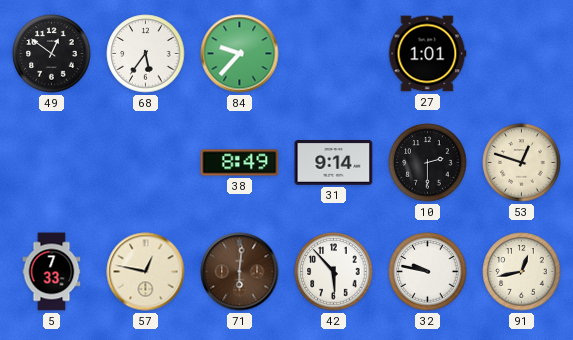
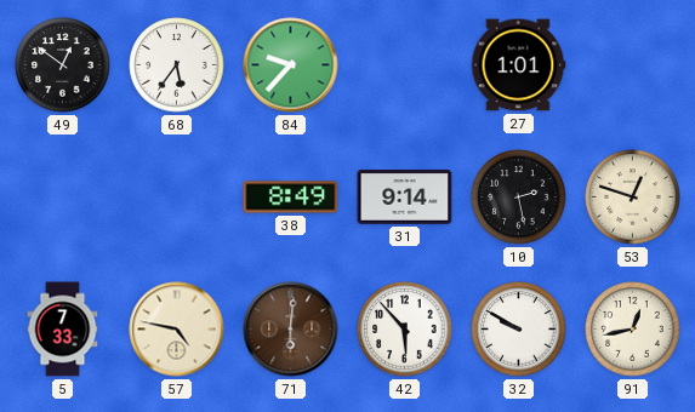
10: 2:30 -> 2:28
57: 12:47 -> 4:47
32: 9:47 -> 9:50
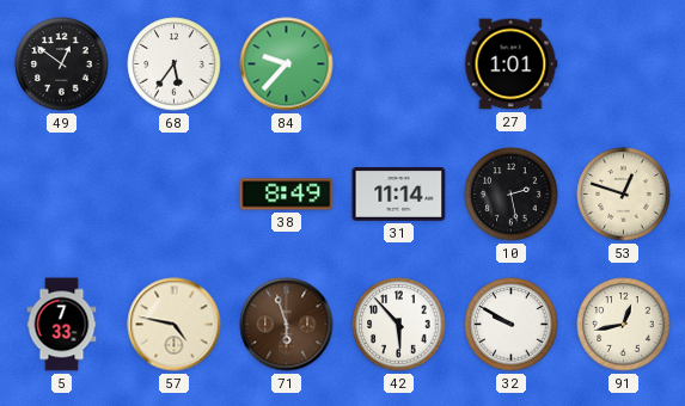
31: 9:14 -> 11:14
71: 6:01 -> 5:57
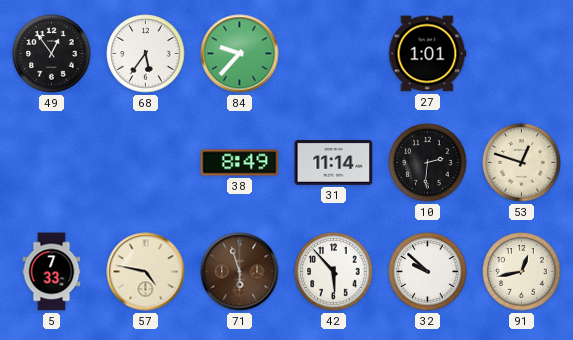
49: 12:51 -> 12:54
10: 2:28 -> 2:31
32: 9:50 -> 9:52
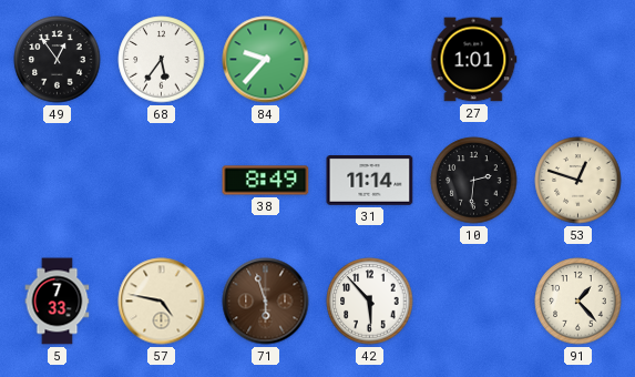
32: 9:52 -> none
91: 12:43 -> 1:23
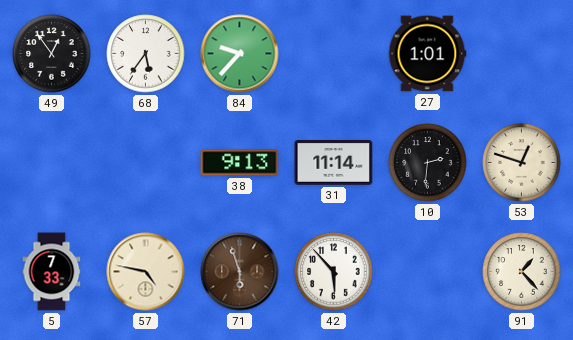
38: 8:49 -> 9:13
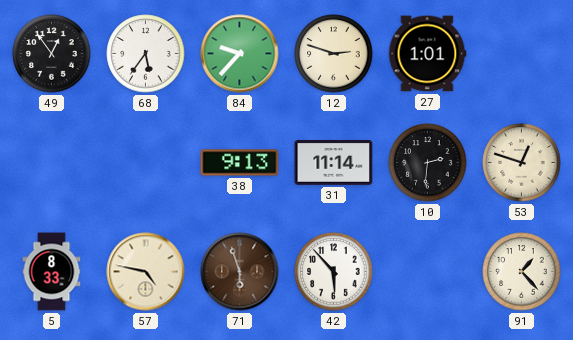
12: none -> 2:48
5: 7:33 -> 8:33
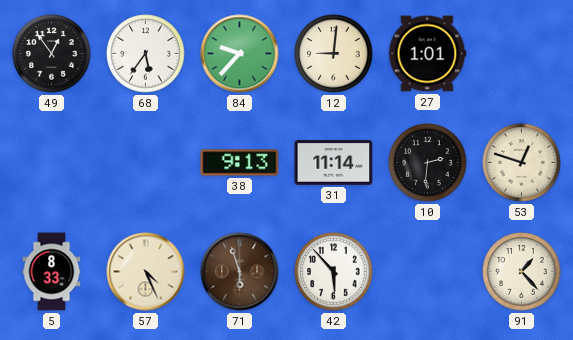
12: 2:48 -> 9:01
57: 4:47 -> 4:26
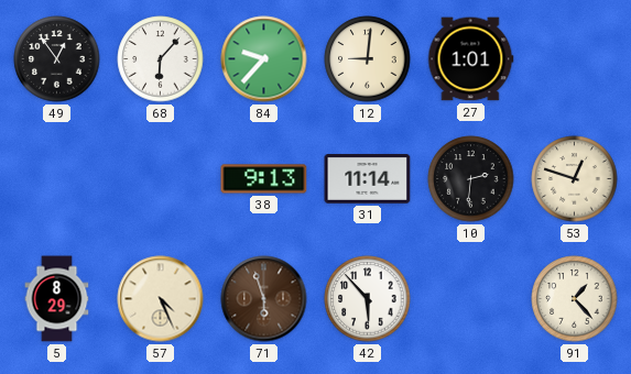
68: 5:36 -> 6:07
5: 8:33 -> 8:29
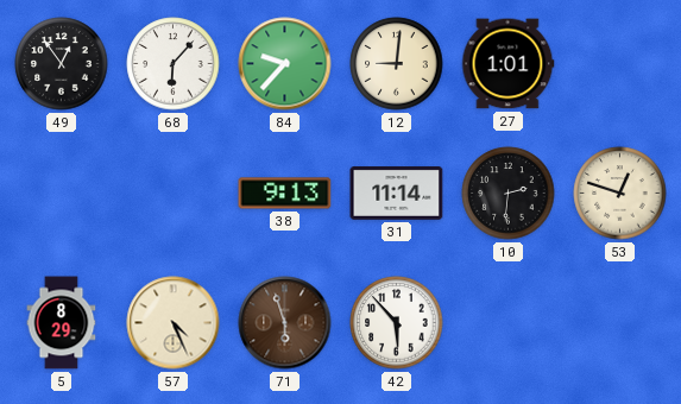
91: 1:23 -> none
